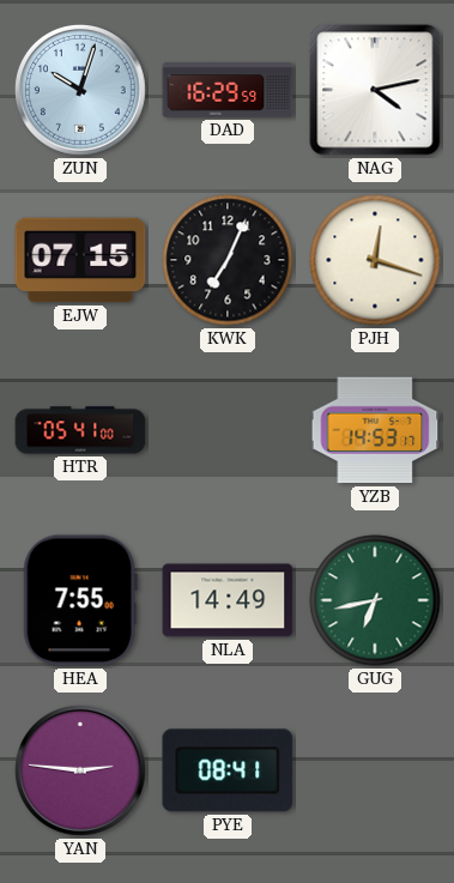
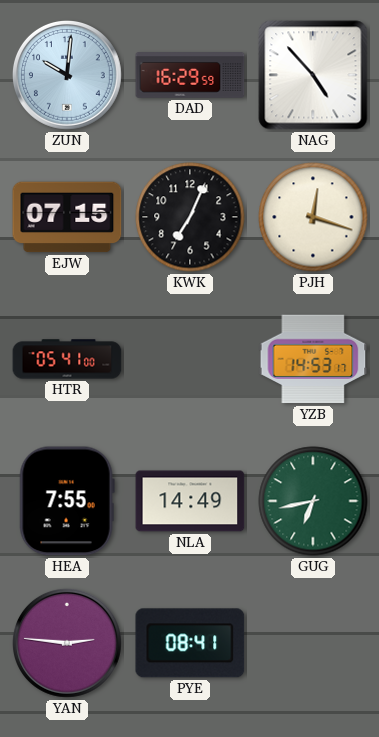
ZUN: 10:03 -> 10:01
NAG: 4:13 -> 4:53
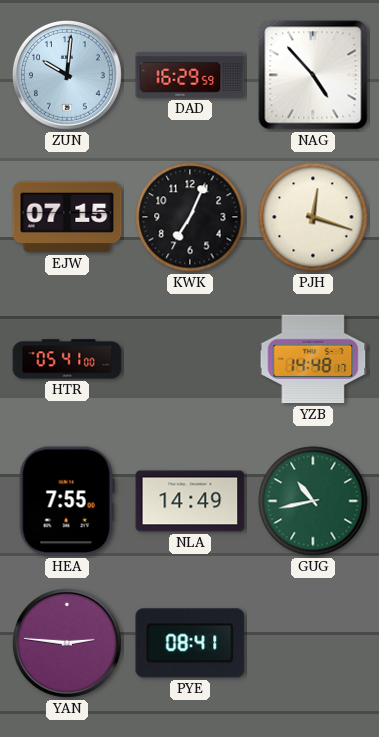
YZB: 14:53 -> 14:48
GUG: 6:43 -> 10:43
